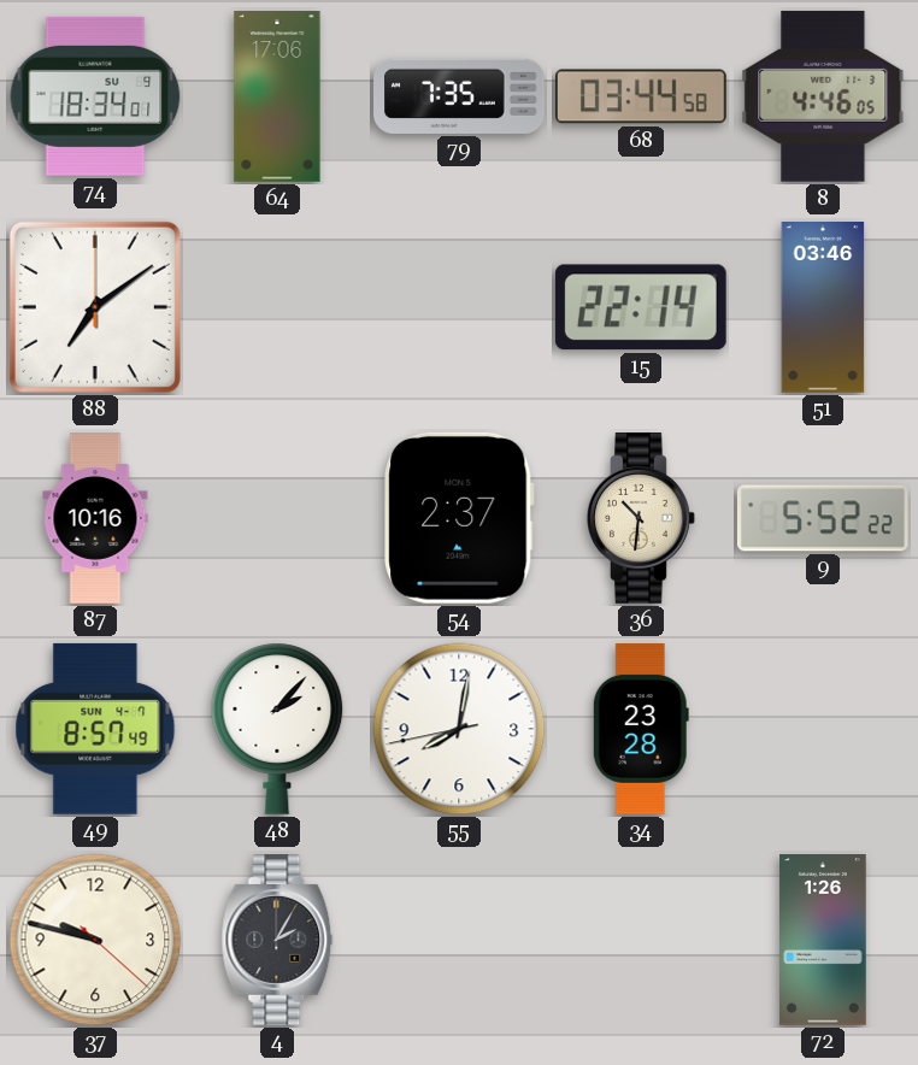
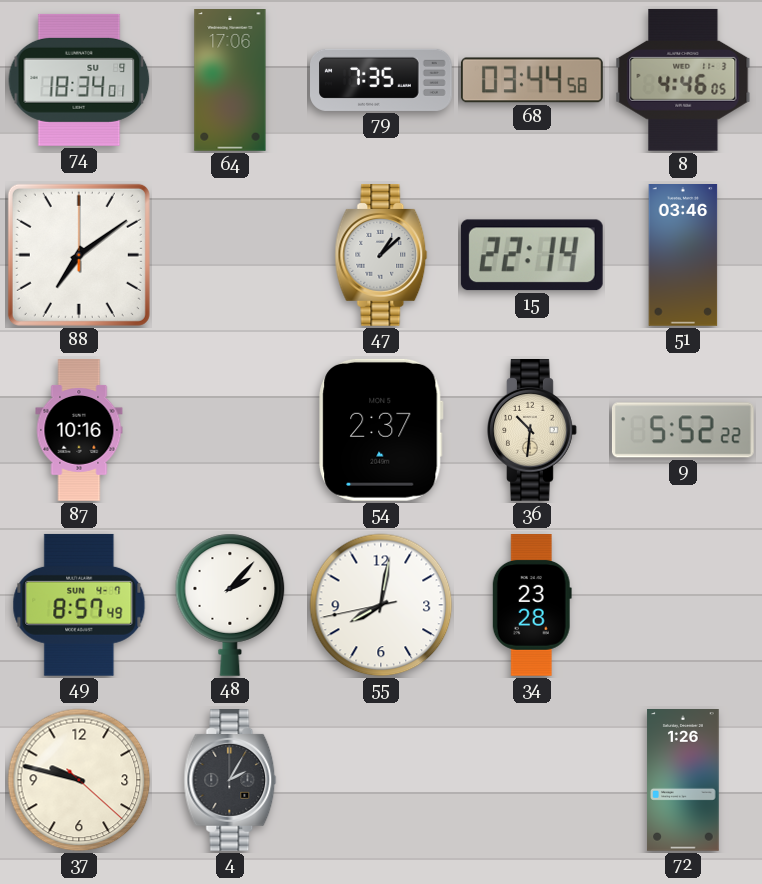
47: none -> 1:08
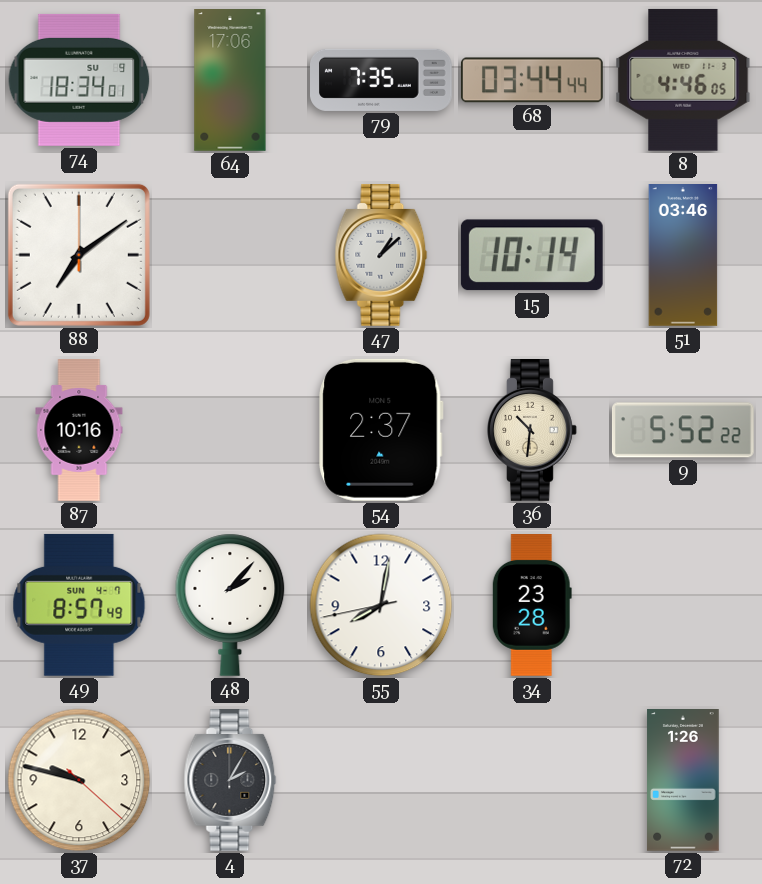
68: 03:44:58 -> 03:44:44
15: 22:14 -> 10:14
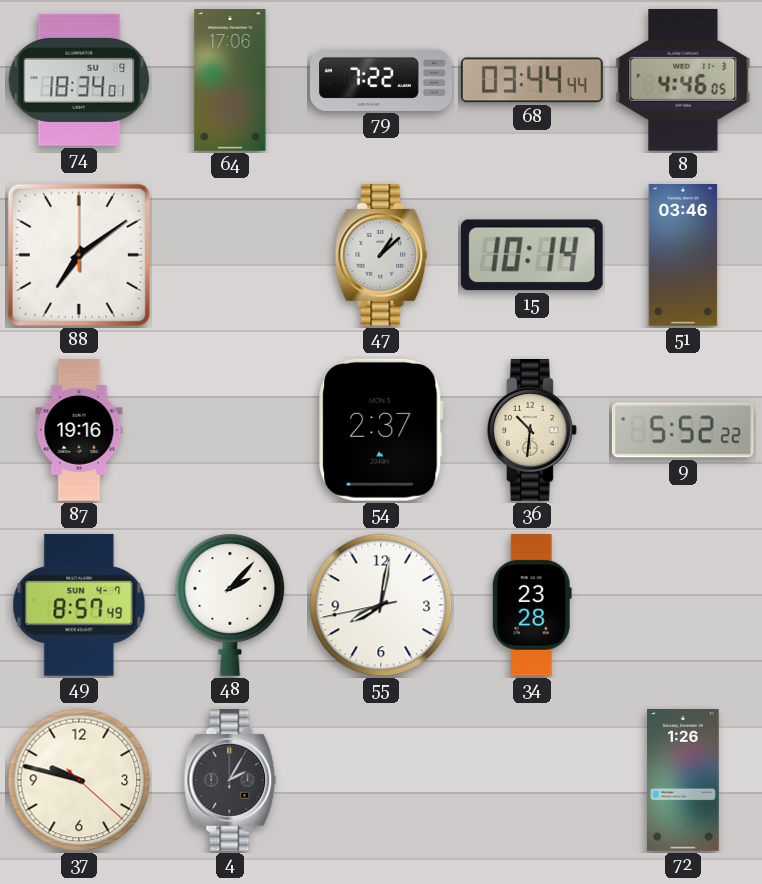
79: 7:35 -> 7:22
87: 10:16 -> 19:16
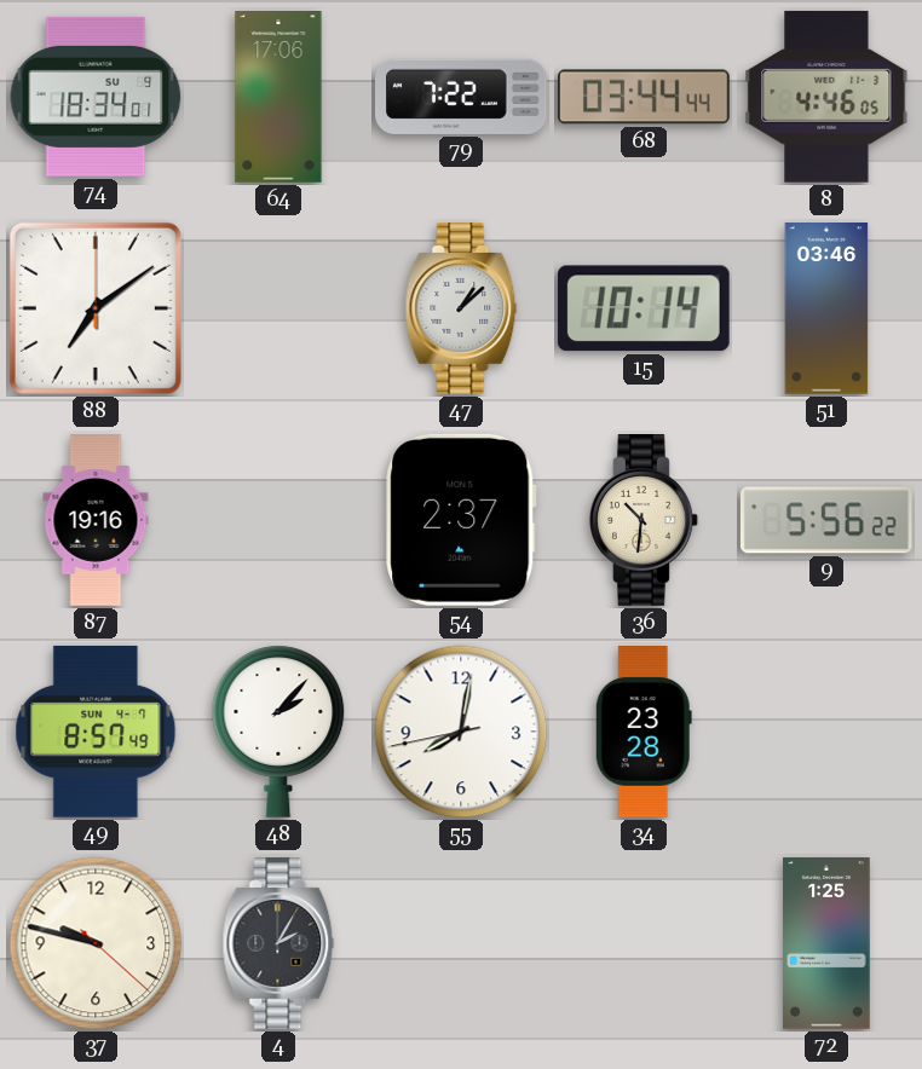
9: 5:52 -> 5:56
72: 1:26 -> 1:25
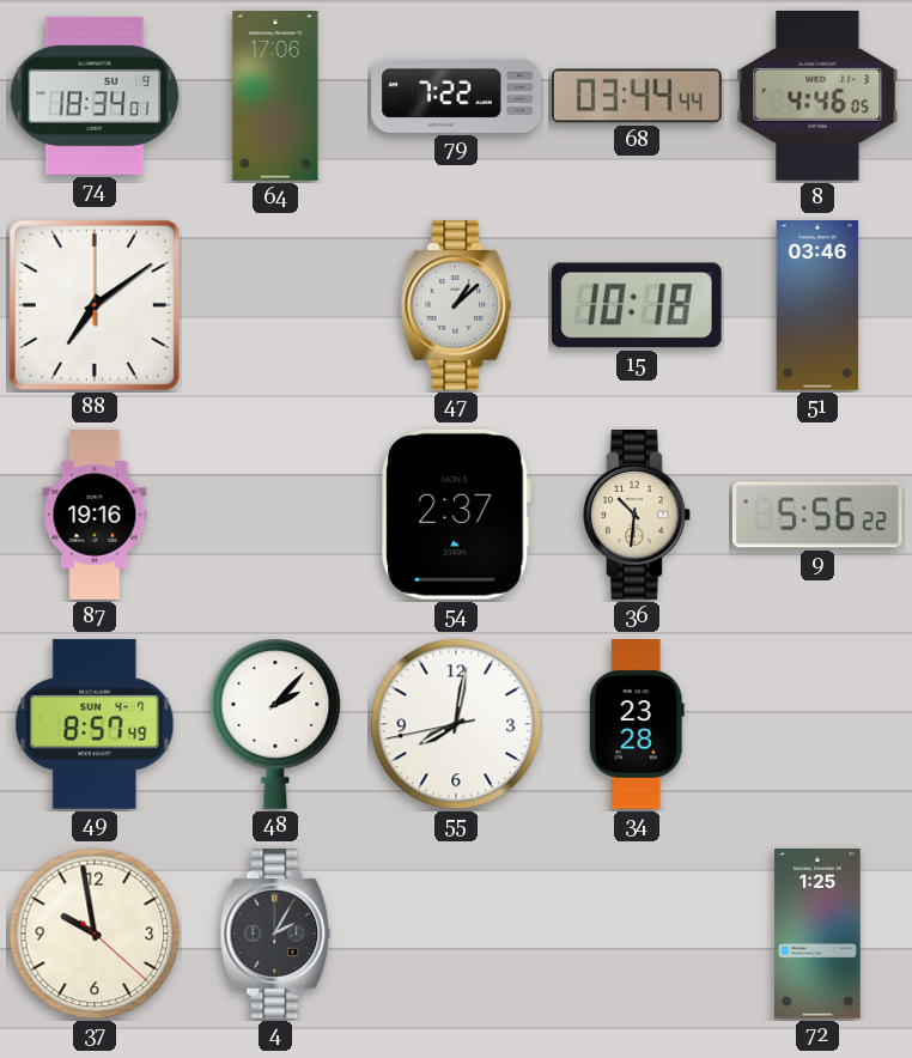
15: 10:14 -> 10:18
37: 9:47 -> 9:58
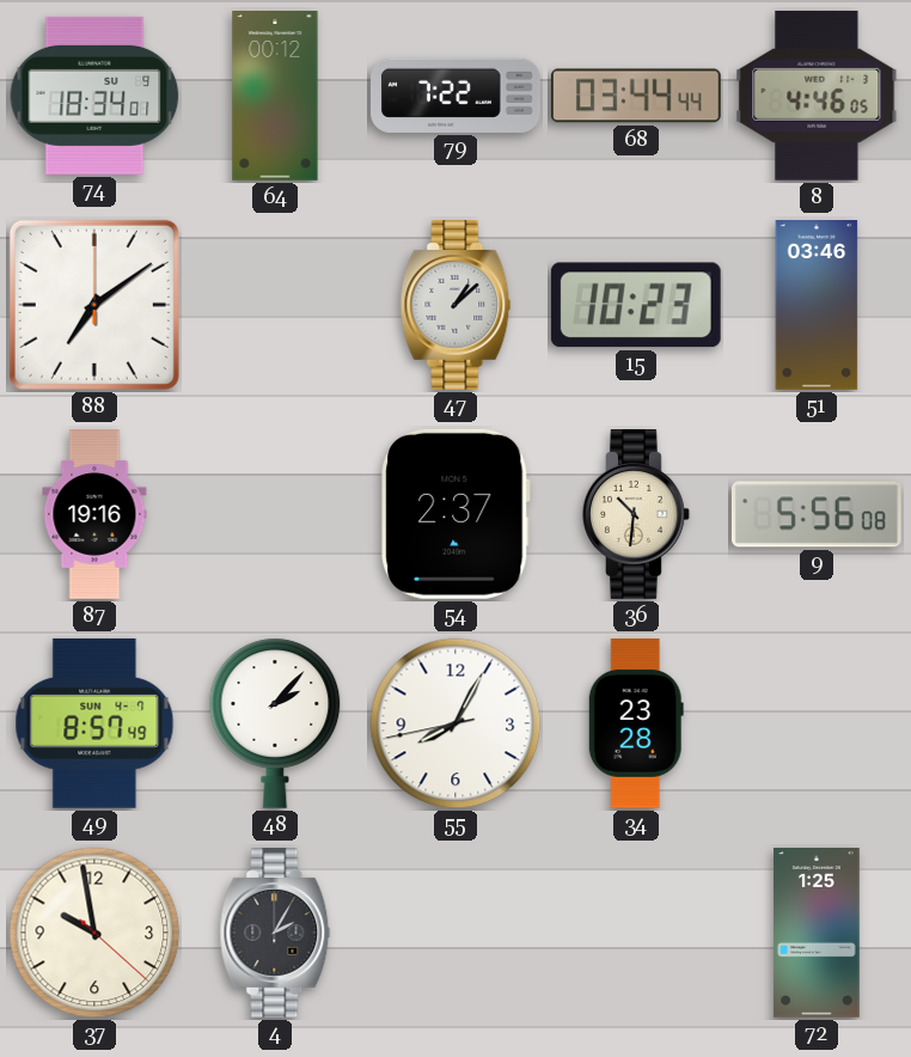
64: 17:06 -> 00:12
15: 10:18 -> 10:23
9: 5:56:22 -> 5:56:08
55: 8:01 -> 8:04
